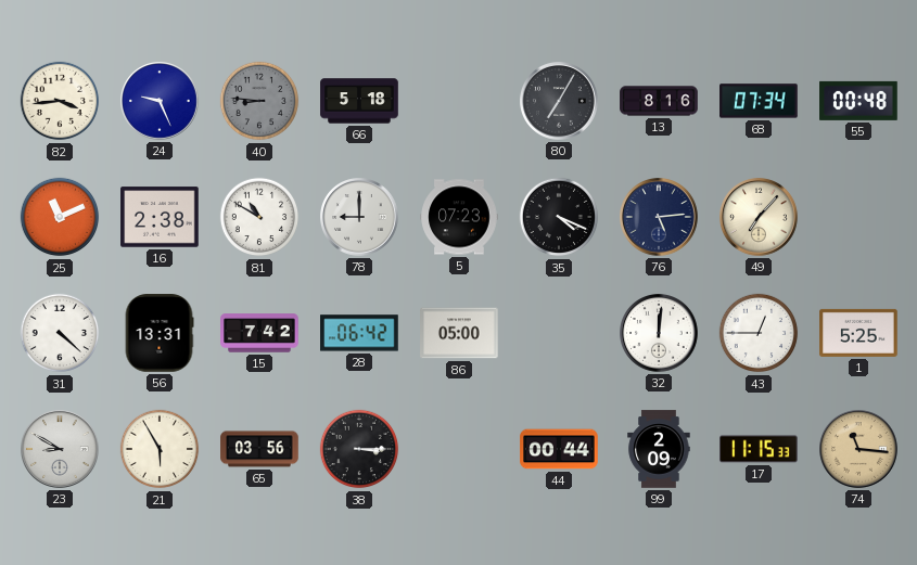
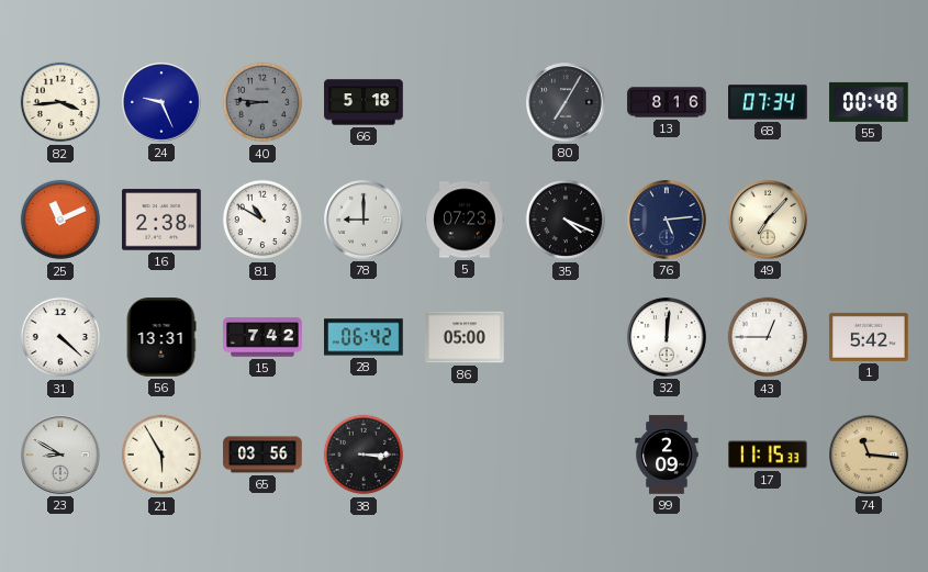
1: 5:25 -> 5:42
44: 00:44 -> none
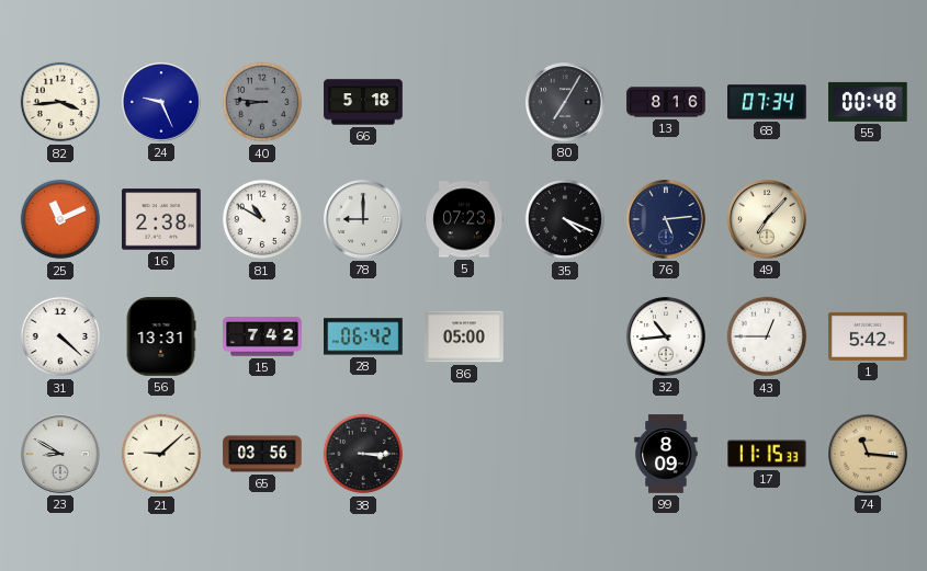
32: 12:01 -> 10:44
21: 5:55 -> 9:08
99: 2:09 -> 8:09
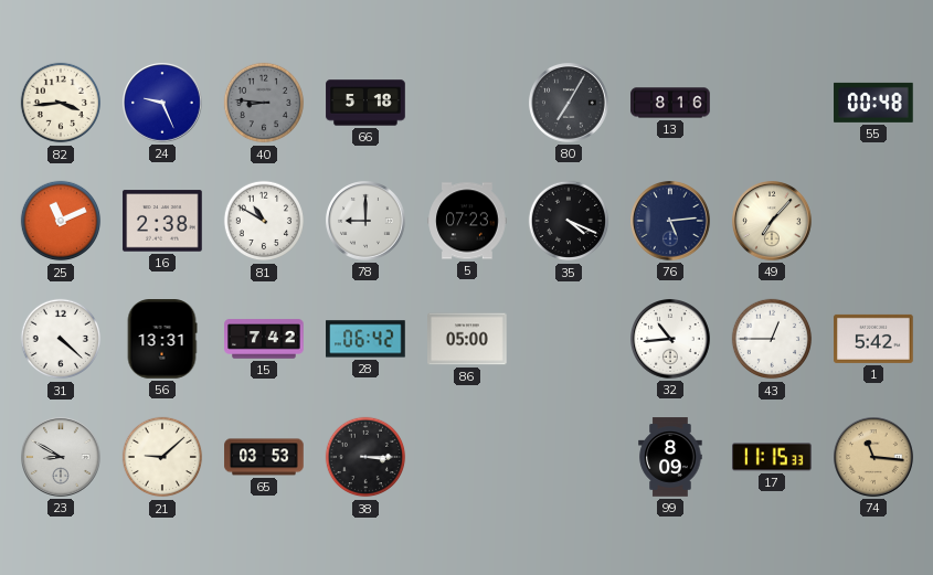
68: 07:34 -> none
65: 03:56 -> 03:53
